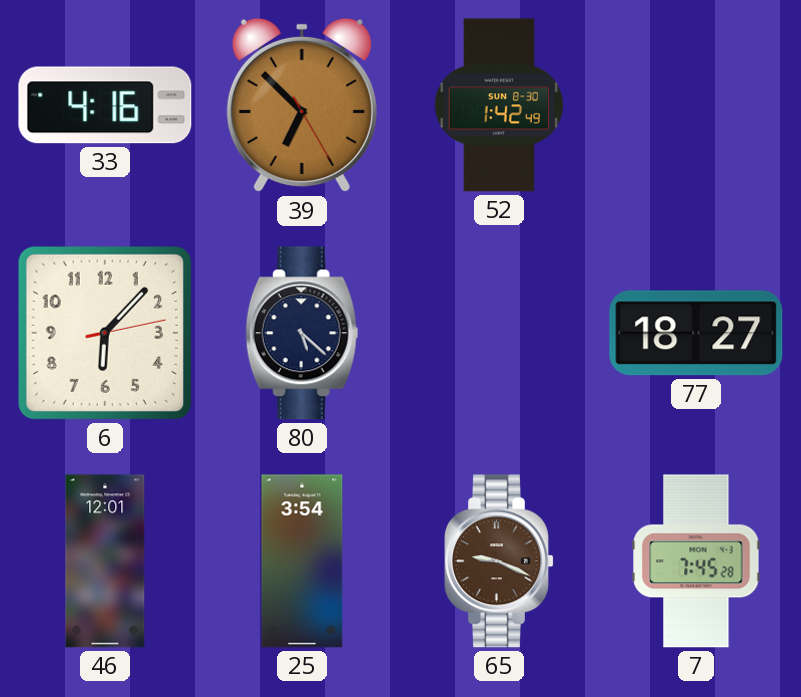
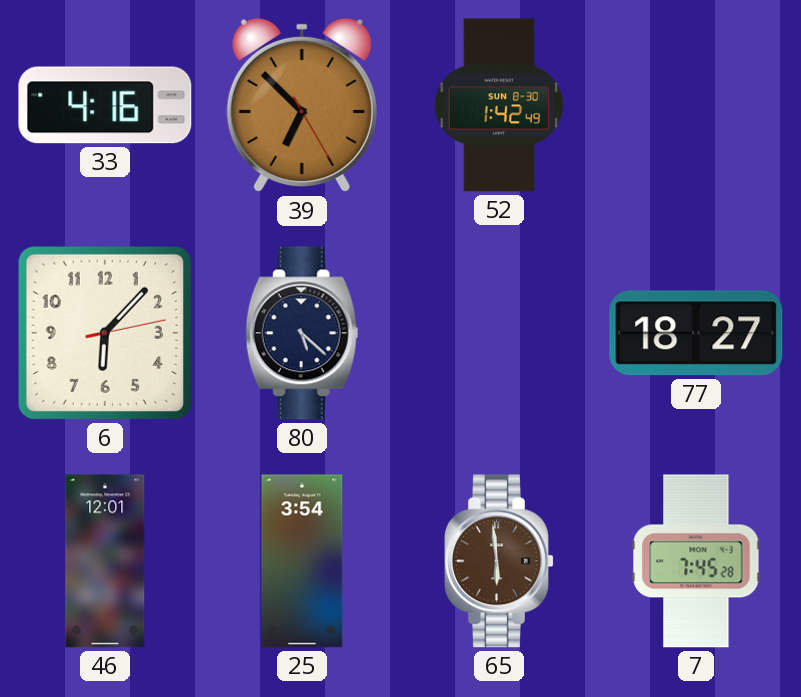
65: 9:19 -> 5:59
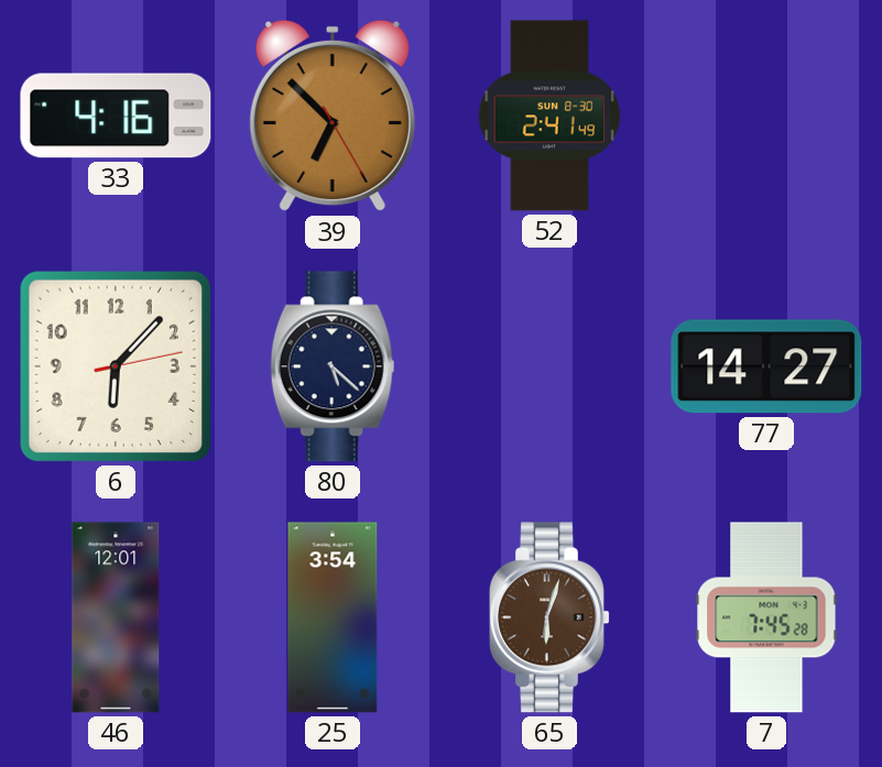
52: 1:42 -> 2:41
77: 18:27 -> 14:27
65: 5:59 -> 6:03
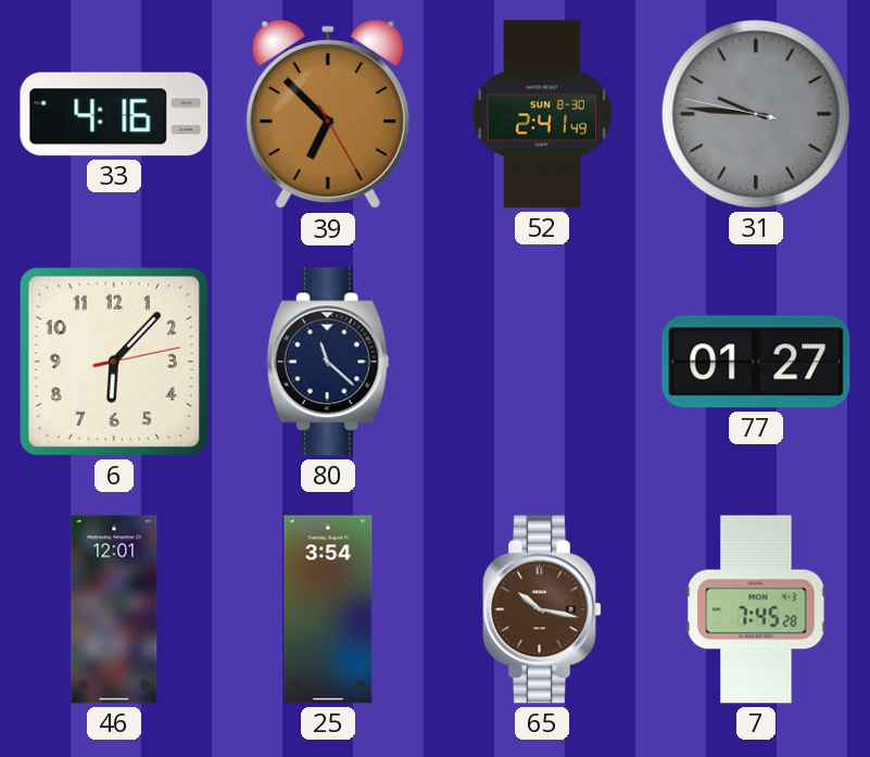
31: none -> 9:45
80: 5:22 -> 11:22
77: 14:27 -> 01:27
65: 6:03 -> 10:17
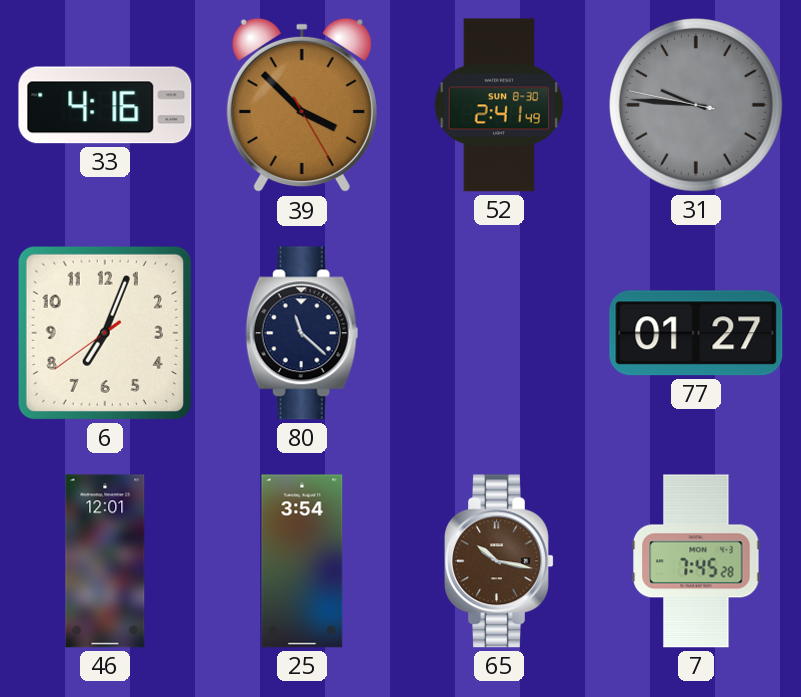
39: 6:52 -> 3:52
6: 6:07 -> 7:03
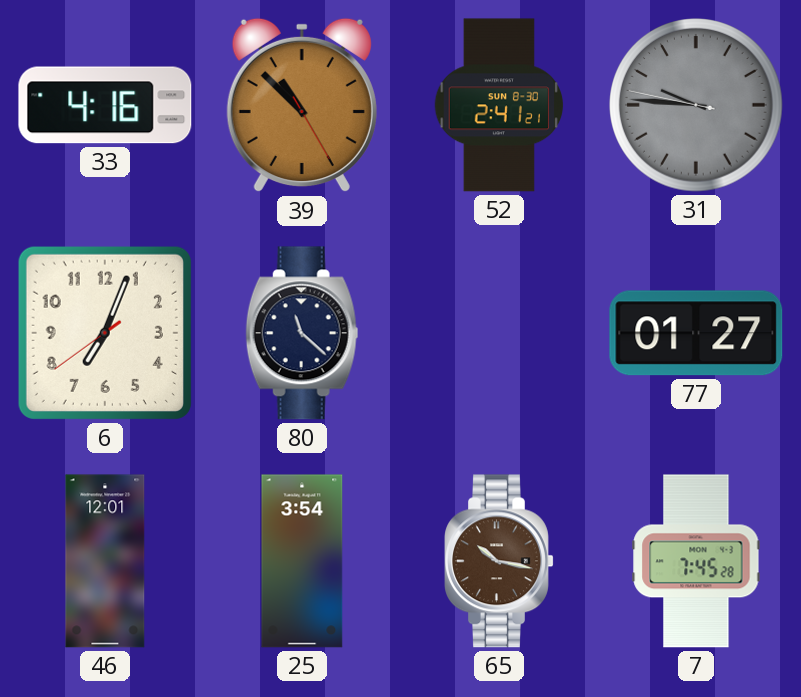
39: 3:52 -> 10:52
52: 2:41:49 -> 2:41:21
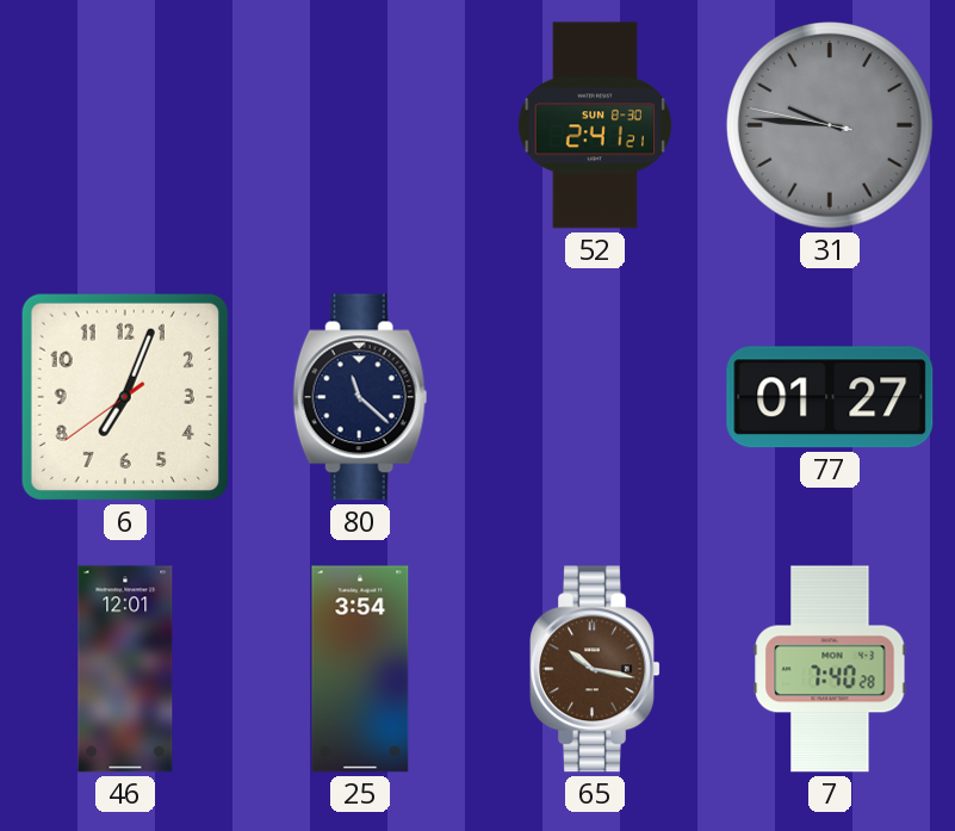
33: 4:16 -> none
39: 10:52 -> none
7: 7:45 -> 7:40
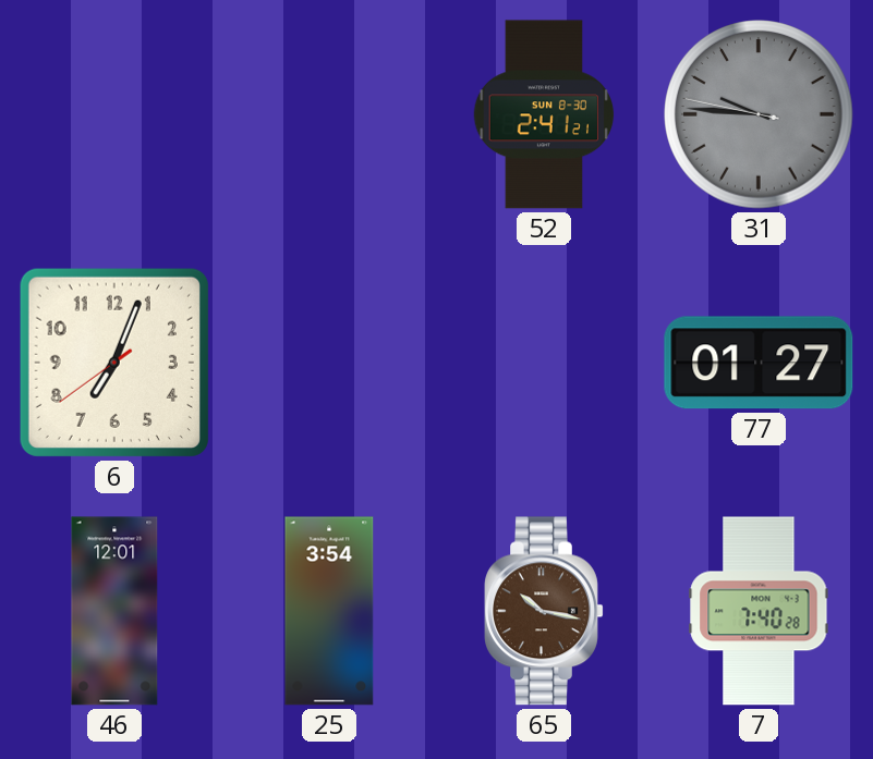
80: 11:22 -> none
